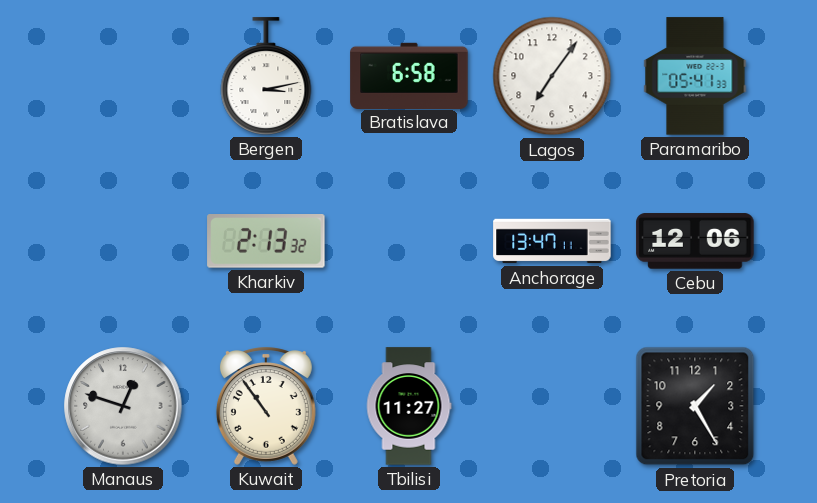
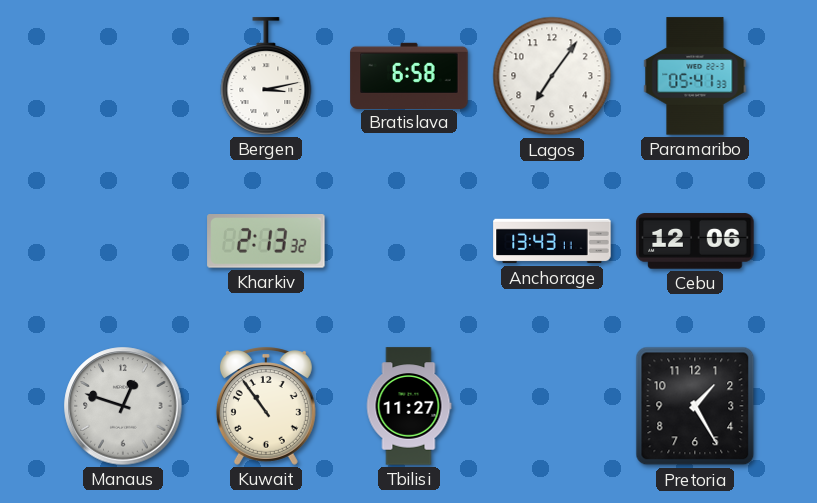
Anchorage: 13:47 -> 13:43
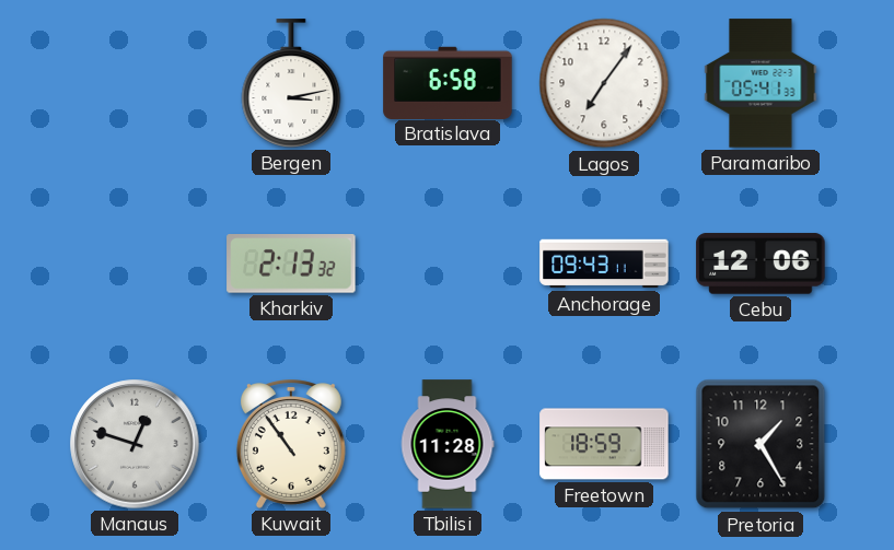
Anchorage: 13:43 -> 09:43
Tbilisi: 11:27 -> 11:28
Freetown: none -> 18:59
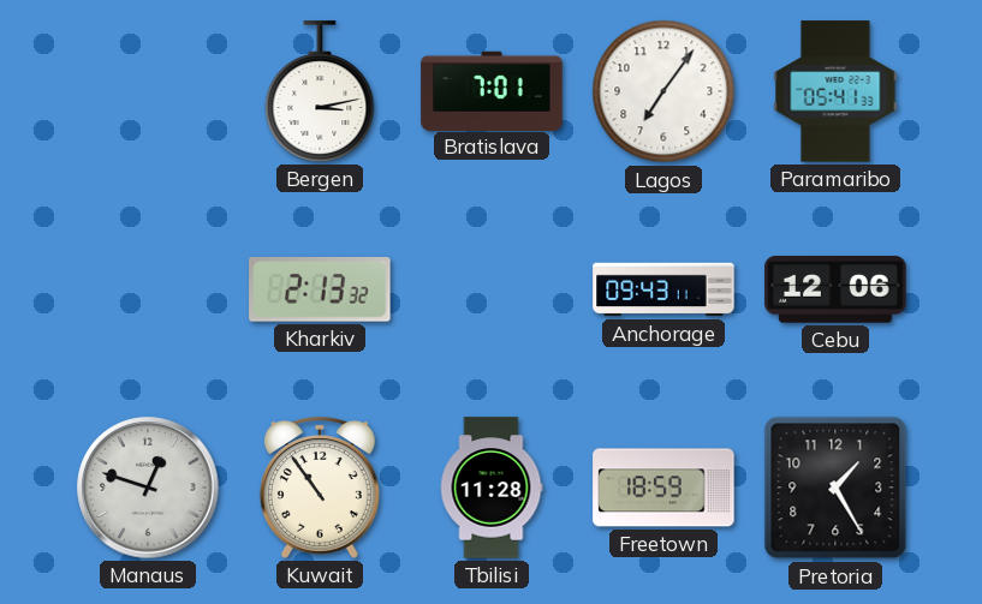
Bratislava: 6:58 -> 7:01
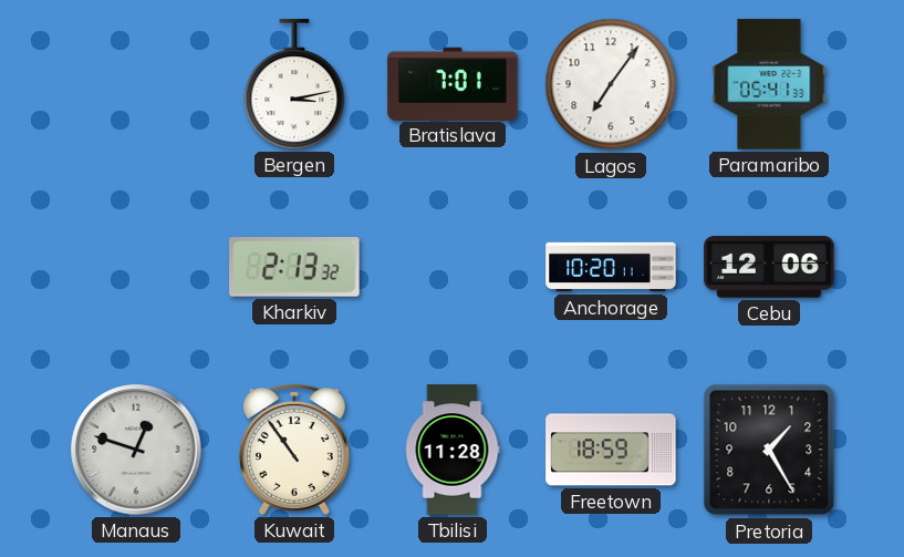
Anchorage: 09:43 -> 10:20
